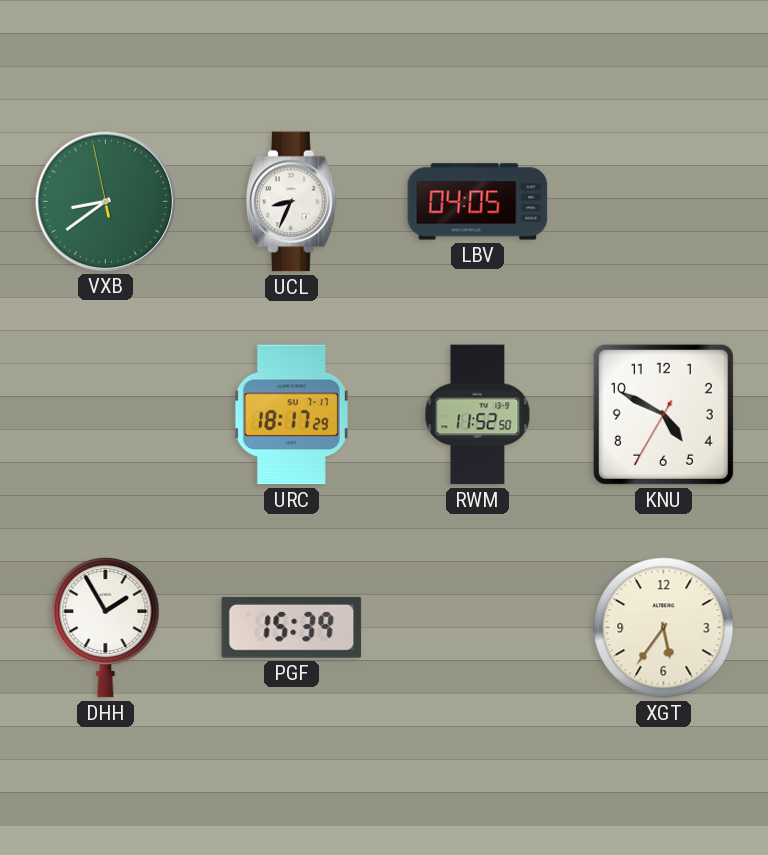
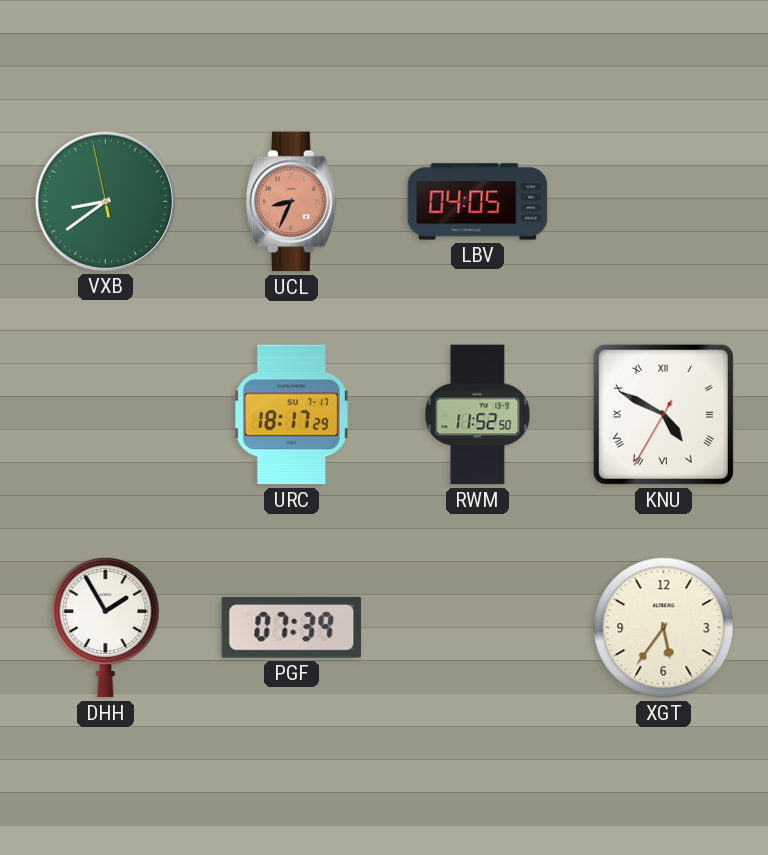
UCL dial: white -> salmon
KNU numerals: Arabic -> Roman
PGF: 15:39 -> 07:39
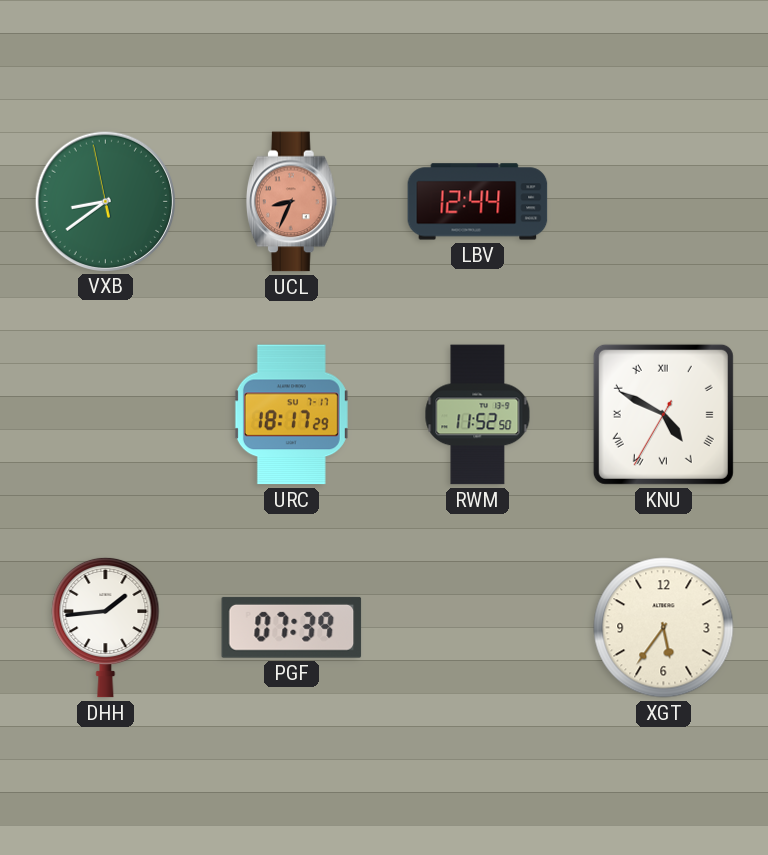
LBV: 04:05 -> 12:44
DHH: 1:55 -> 1:44
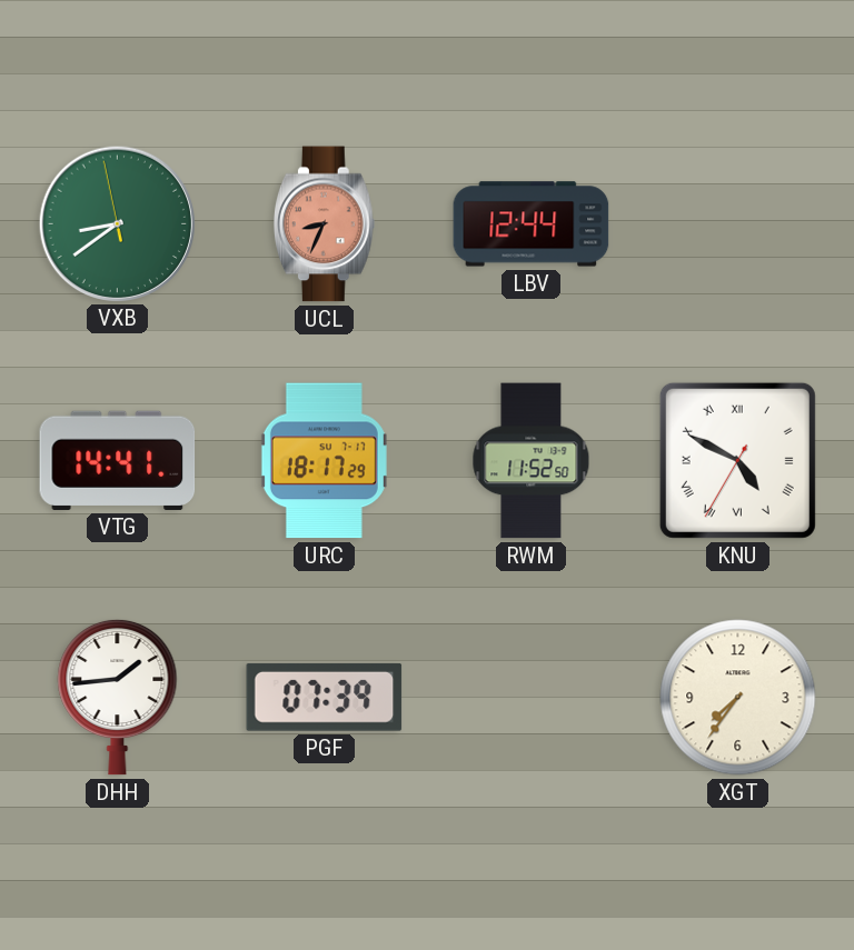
VTG: none -> 14:41
XGT: 5:36 -> 7:36
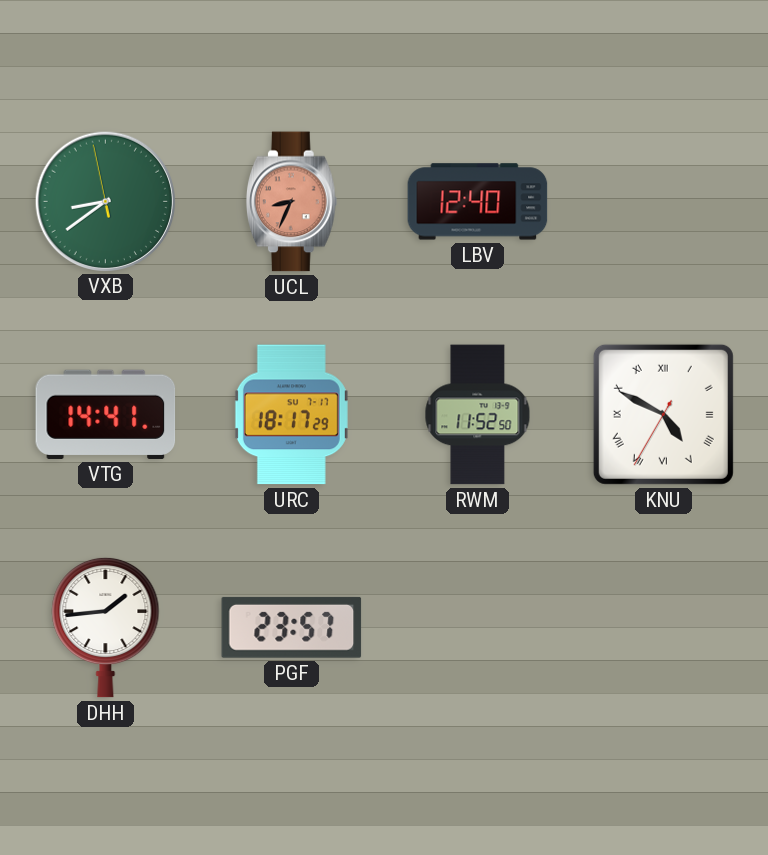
LBV: 12:44 -> 12:40
PGF: 07:39 -> 23:57
XGT: 7:36 -> none
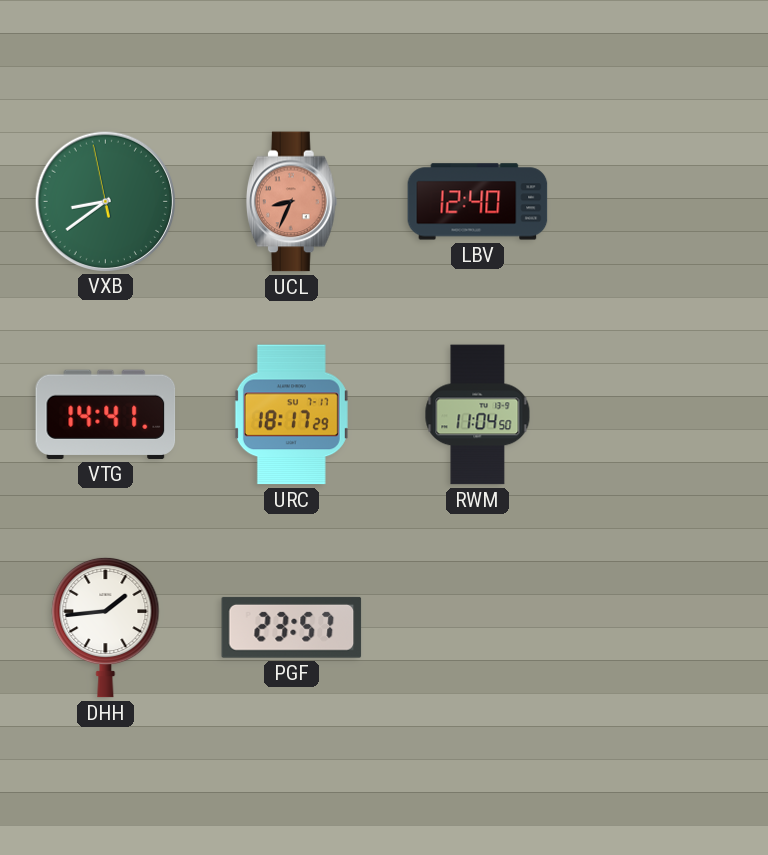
RWM: 11:52 -> 11:04
KNU: 4:49 -> none
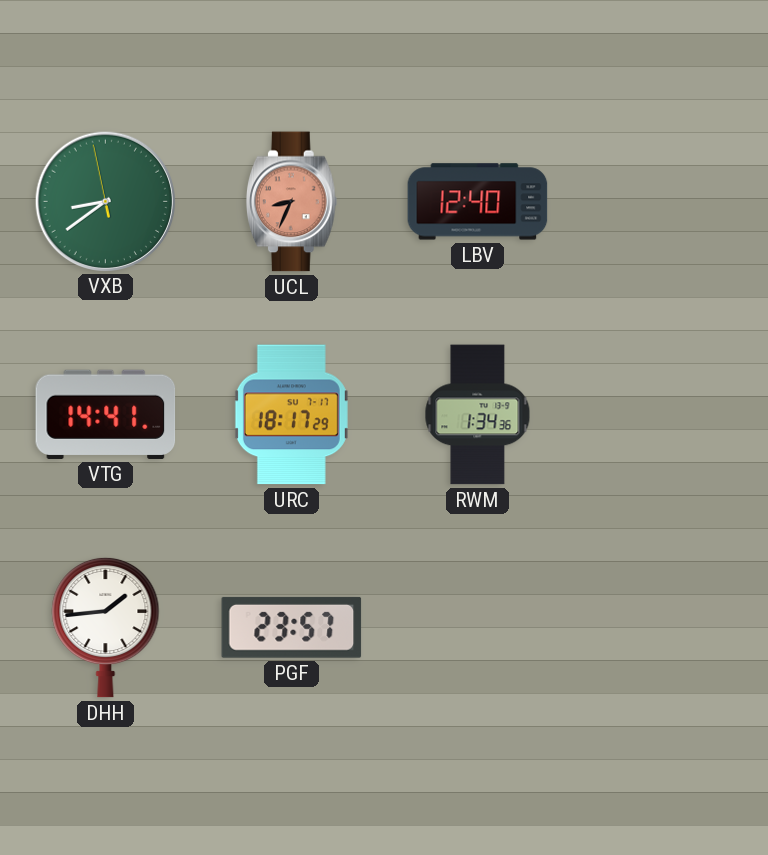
RWM: 11:04 -> 1:34
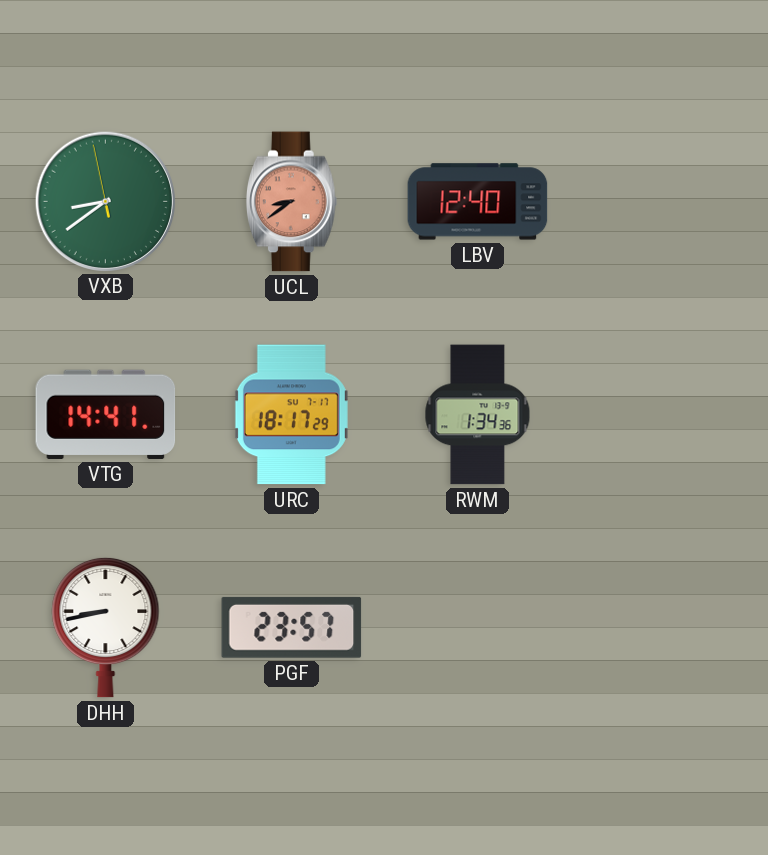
UCL: 8:34 -> 8:39
DHH: 1:44 -> 8:43
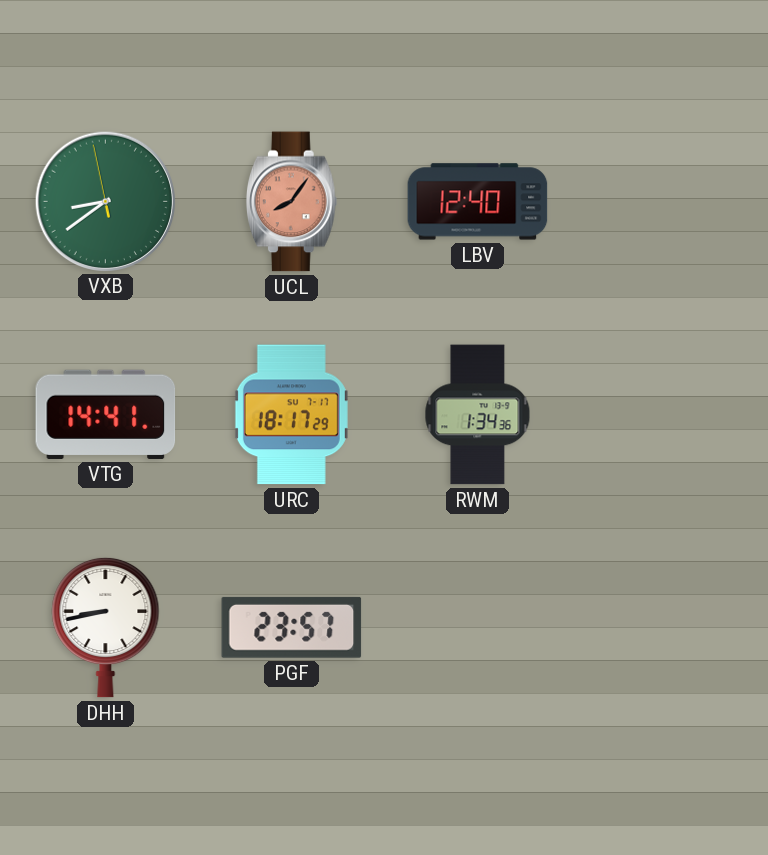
UCL: 8:39 -> 8:06
